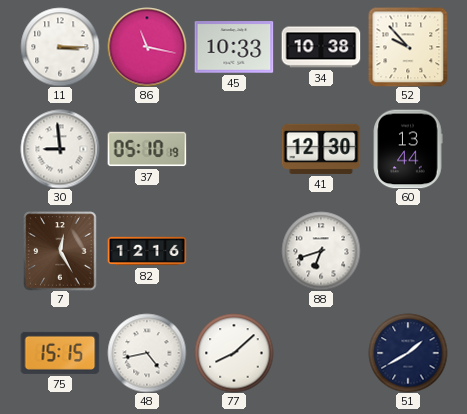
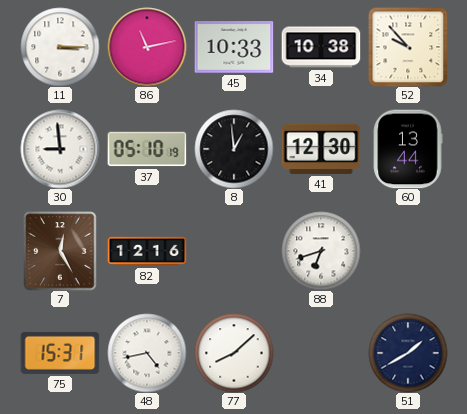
86: 11:17 -> 11:13
8: none -> 12:59
75: 15:15 -> 15:31
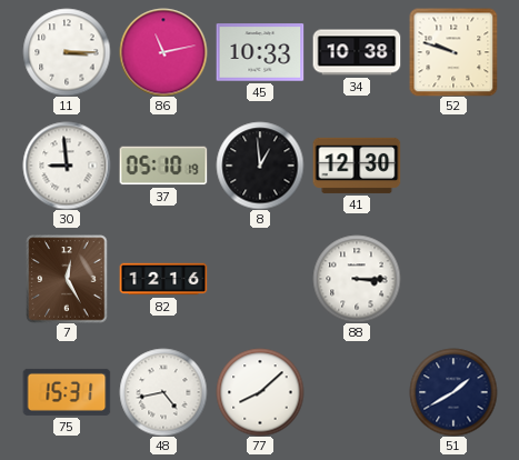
52: 9:53 -> 9:48
60: 13:44 -> none
88: 6:42 -> 3:15
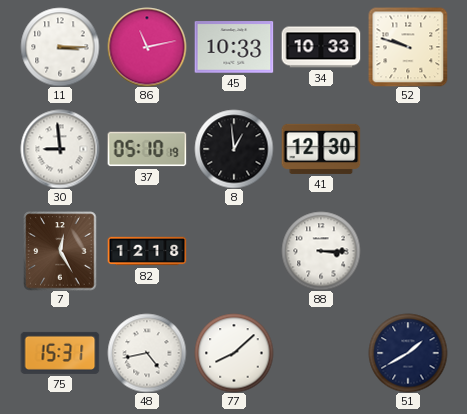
34: 10:38 -> 10:33
82: 12:16 -> 12:18
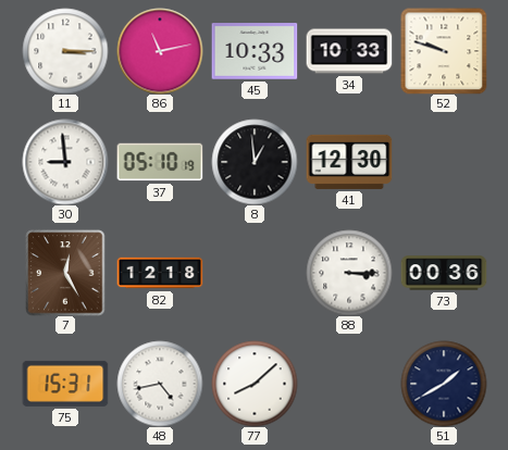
73: none -> 00:36
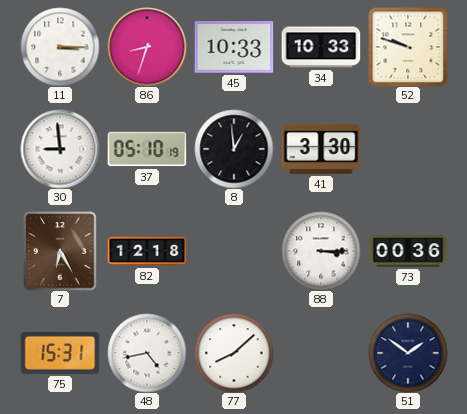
86: 11:13 -> 8:33
41: 12:30 -> 3:30
7: 12:25 -> 6:25
51: 1:40 -> 1:51
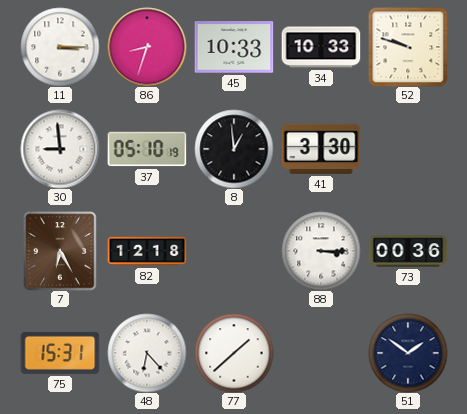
48: 4:43 -> 6:23
77: 8:08 -> 1:38
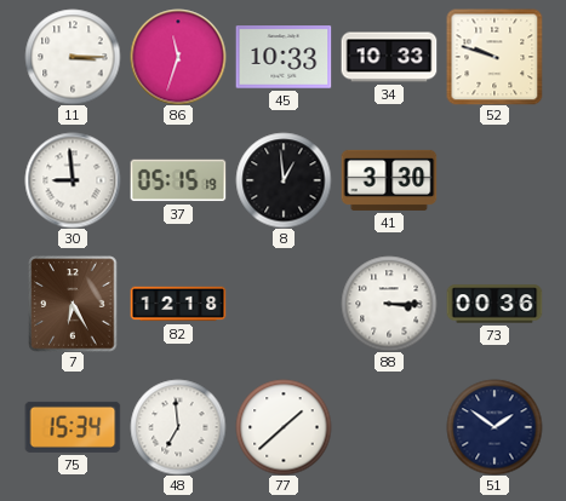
86: 8:33 -> 11:33
37: 05:10 -> 05:15
75: 15:31 -> 15:34
48: 6:23 -> 6:59
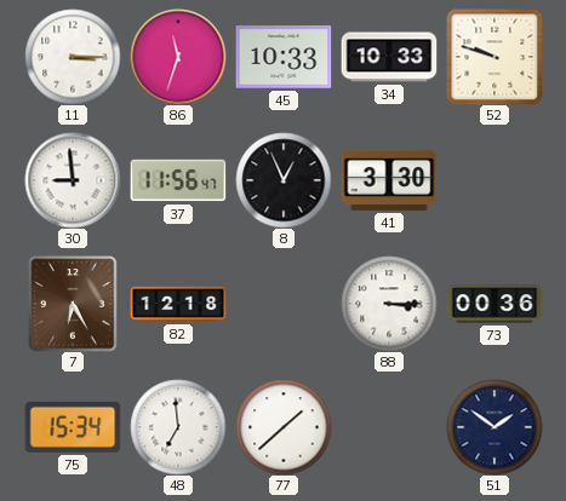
37: 05:15 -> 11:56
8: 12:59 -> 12:56
